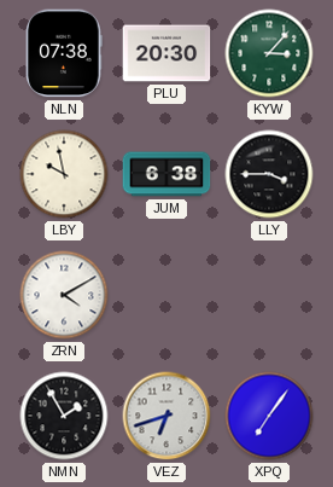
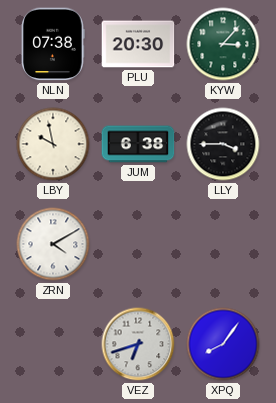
NMN: 1:55 -> none
XPQ: 7:06 -> 8:06
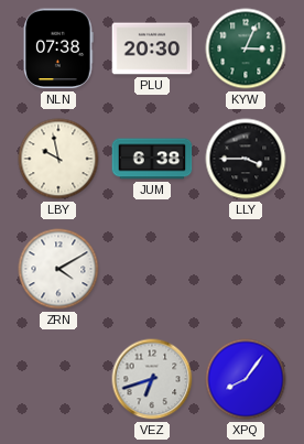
KYW: 3:07 -> 3:04
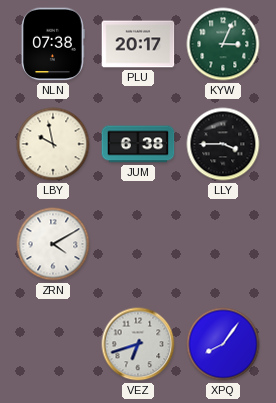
PLU: 20:30 -> 20:17
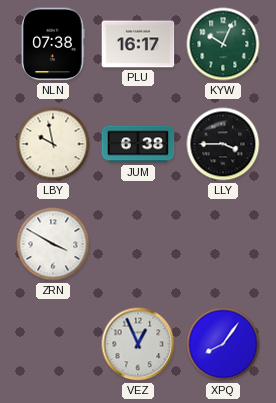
PLU: 20:17 -> 16:17
KYW: 3:04 -> 10:04
ZRN: 4:10 -> 3:50
VEZ: 6:42 -> 12:56
